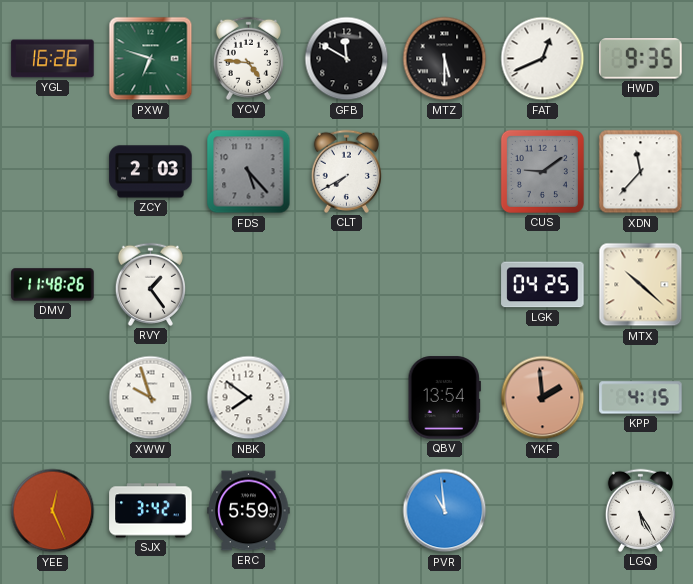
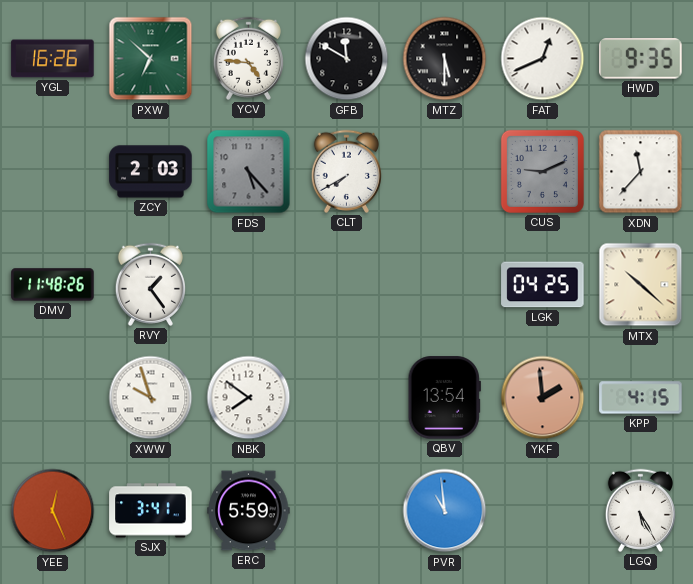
PXW: 6:48 -> 6:52
CUS: 9:09 -> 9:11
SJX: 3:42 -> 3:41
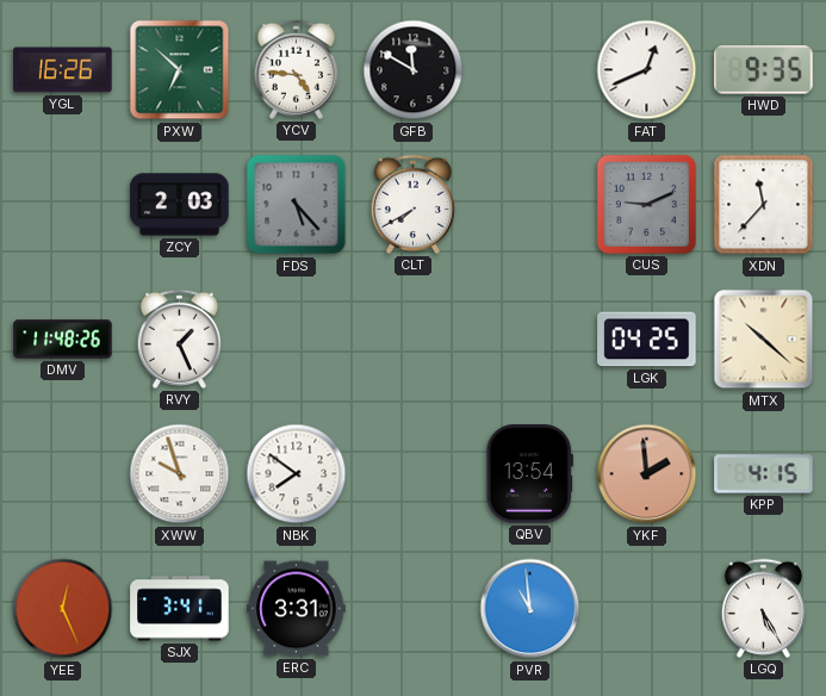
MTZ: 5:30 -> none
RVY: 1:24 -> 1:26
ERC: 5:59 -> 3:31
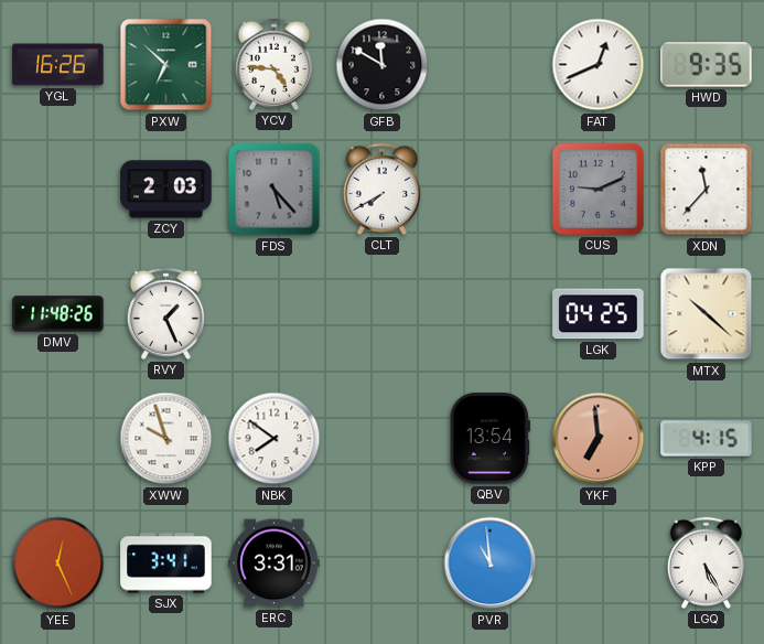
YKF: 1:59 -> 6:59
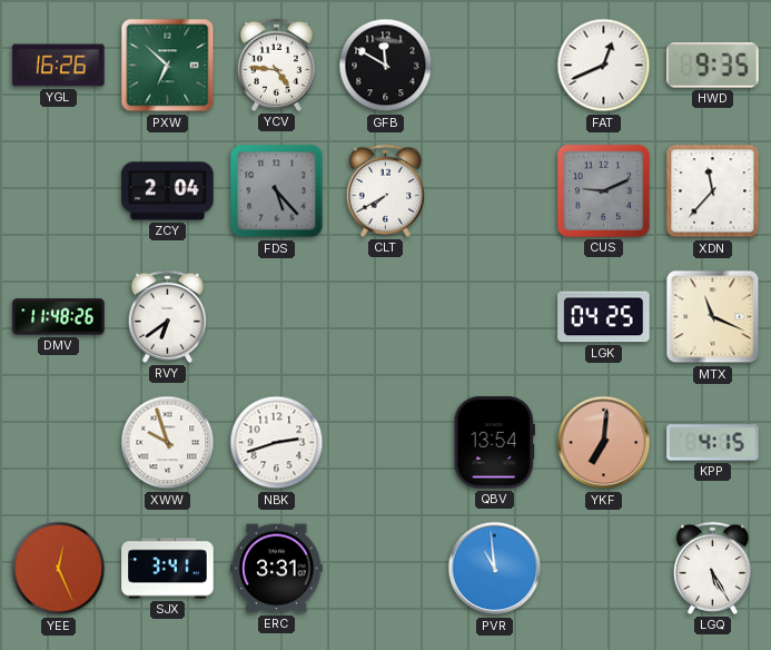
ZCY: 2:03 -> 2:04
RVY: 1:26 -> 6:39
MTX: 10:22 -> 11:19
NBK: 7:51 -> 2:42
YKF: 6:59 -> 7:01
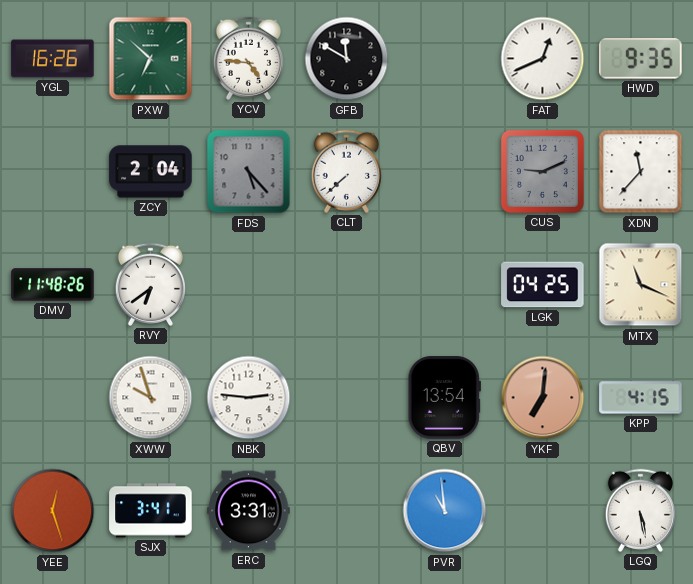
CLT: 7:40 -> 7:38
NBK: 2:42 -> 2:46
YEE: 12:26 -> 12:27
LGQ: 5:25 -> 5:28
